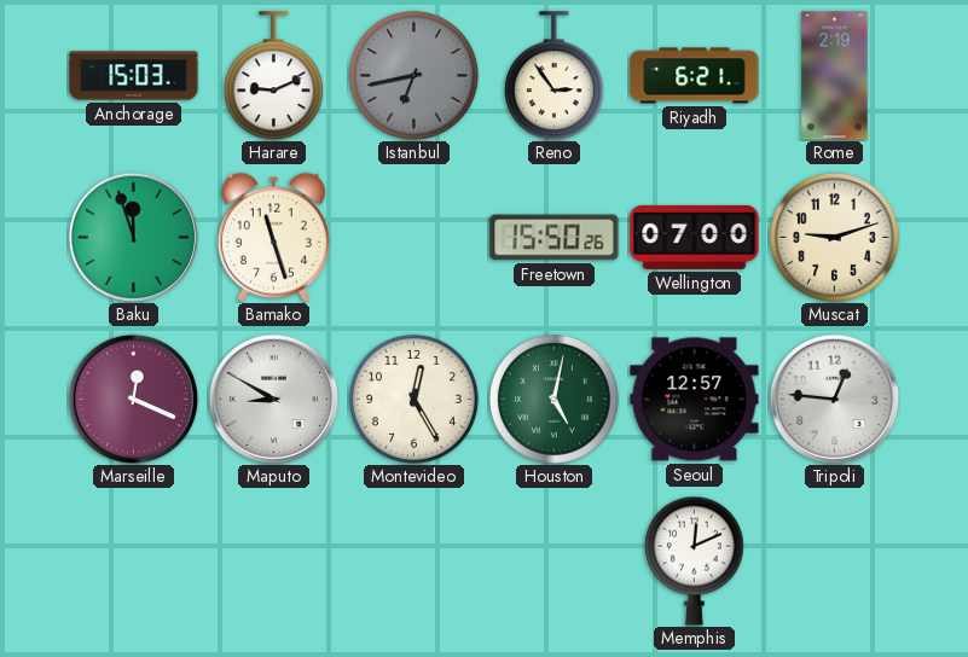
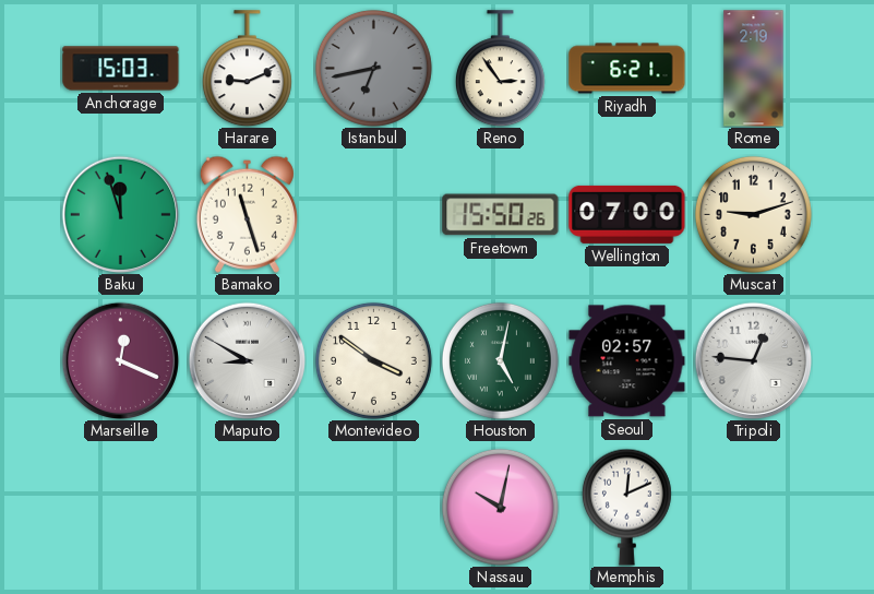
Montevideo: 12:25 -> 3:51
Seoul: 12:57 -> 02:57
Nassau: none -> 10:02
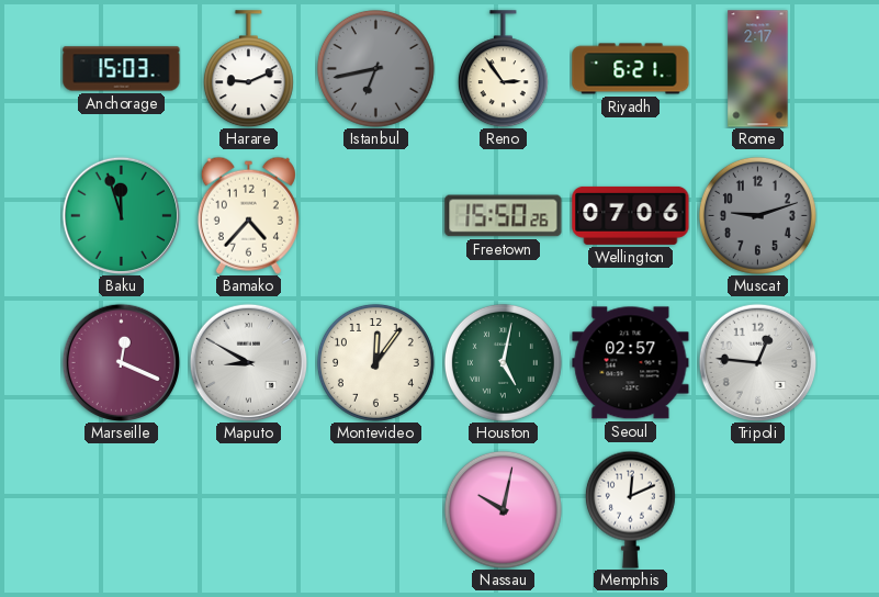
Rome: 2:19 -> 2:17
Bamako: 11:27 -> 4:37
Wellington: 07:00 -> 07:06
Muscat dial: cream -> grey
Montevideo: 3:51 -> 12:06
